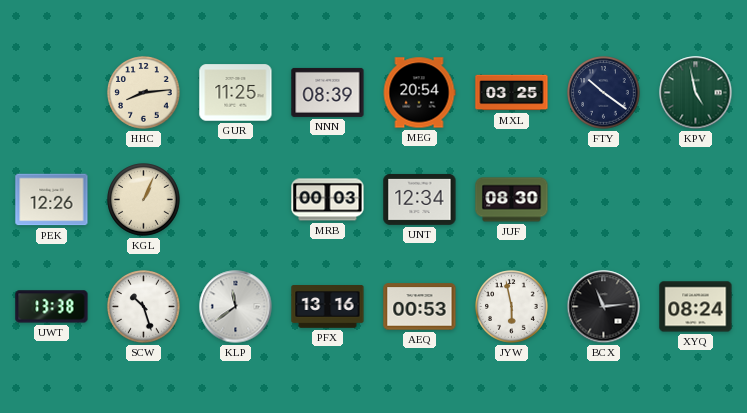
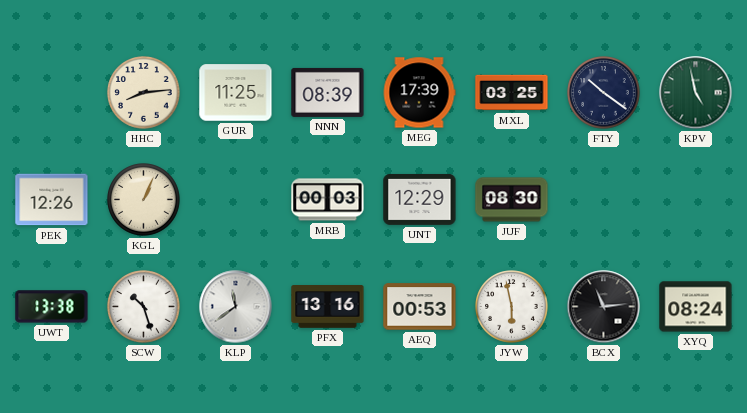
MEG: 20:54 -> 17:39
UNT: 12:34 -> 12:29
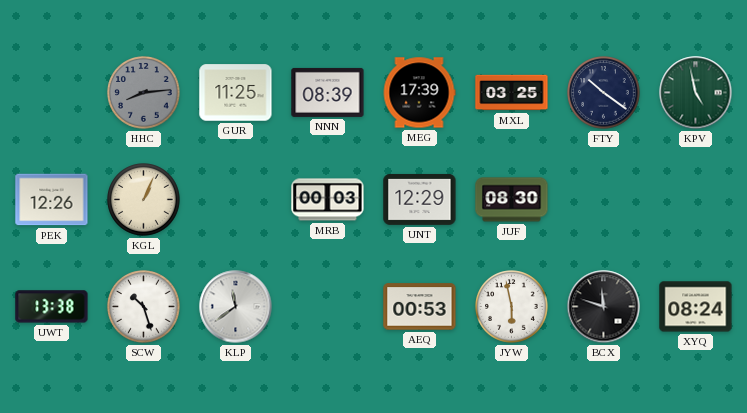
HHC dial: cream -> grey
PFX: 13:16 -> none
BCX: 11:14 -> 11:48
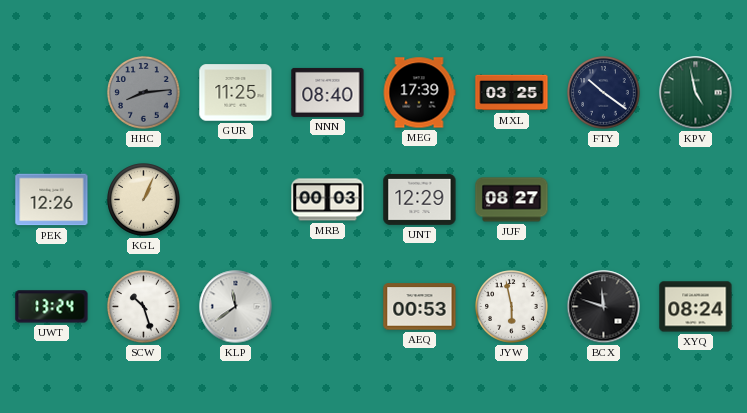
NNN: 08:39 -> 08:40
JUF: 08:30 -> 08:27
UWT: 13:38 -> 13:24
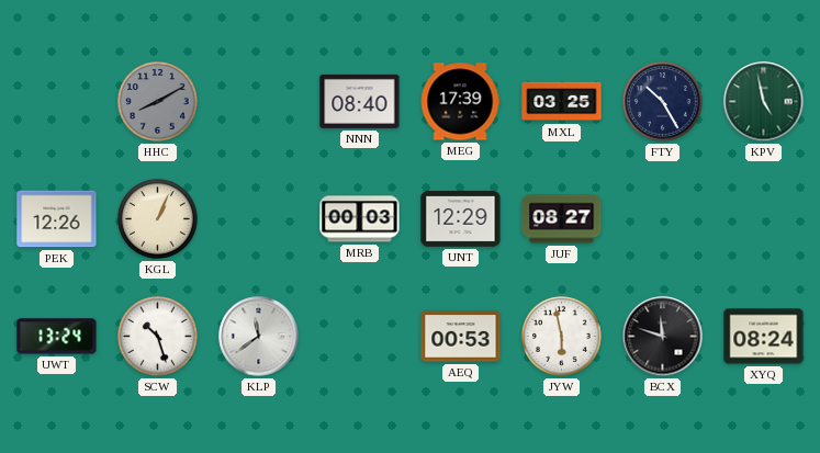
HHC: 8:14 -> 8:10
GUR: 11:25 -> none
FTY: 10:21 -> 10:25
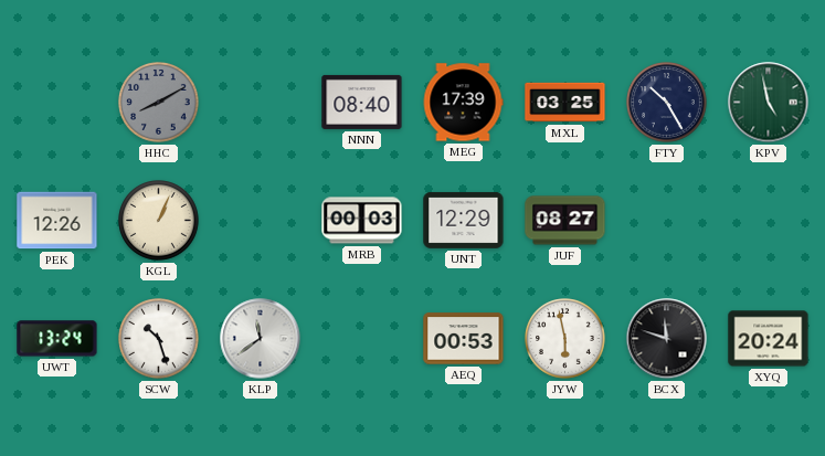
XYQ: 08:24 -> 20:24
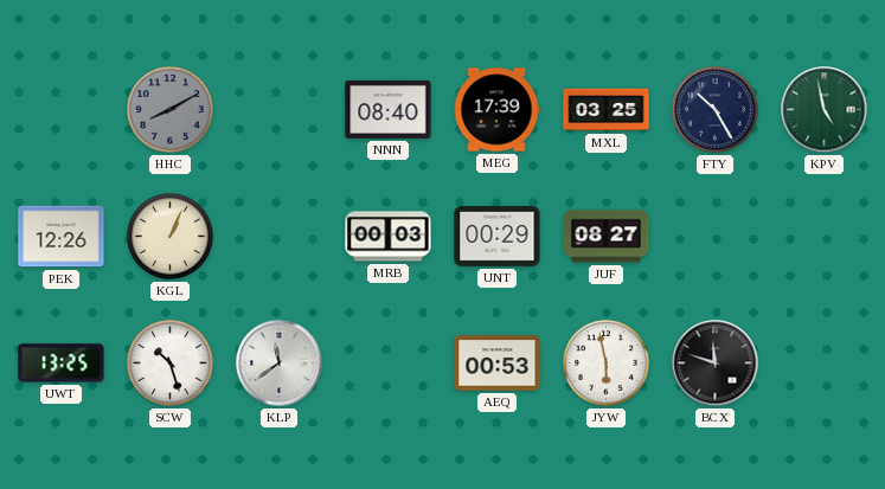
UNT: 12:29 -> 00:29
UWT: 13:24 -> 13:25
XYQ: 20:24 -> none
